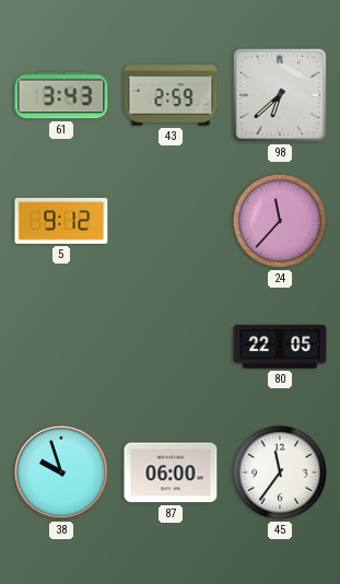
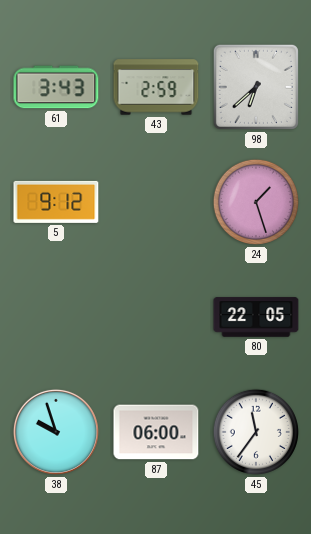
24: 11:37 -> 1:27
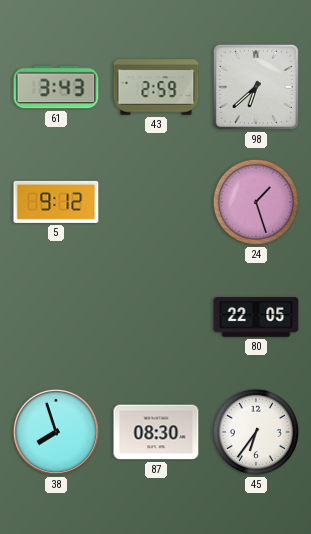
38: 9:57 -> 7:57
87: 06:00 -> 08:30
45: 11:36 -> 6:36
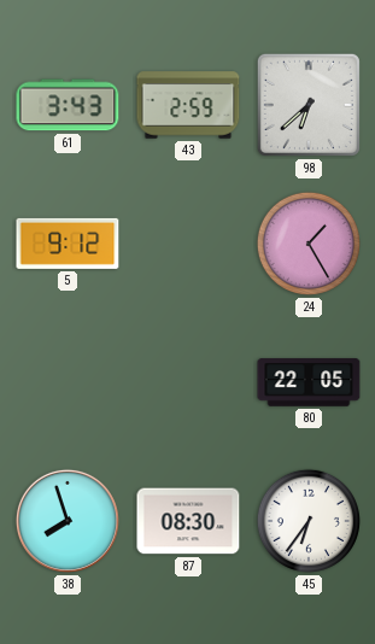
24: 1:27 -> 1:25
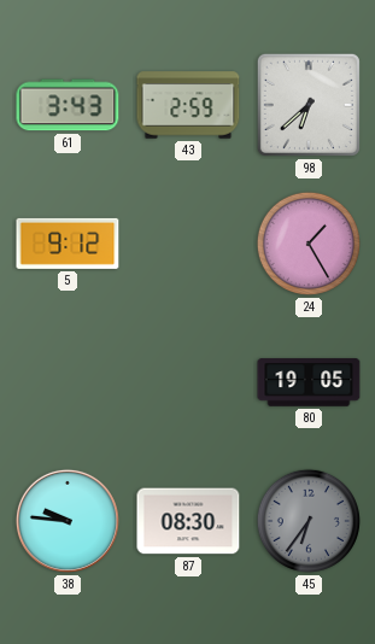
80: 22:05 -> 19:05
38: 7:57 -> 9:46
45 dial: white -> grey
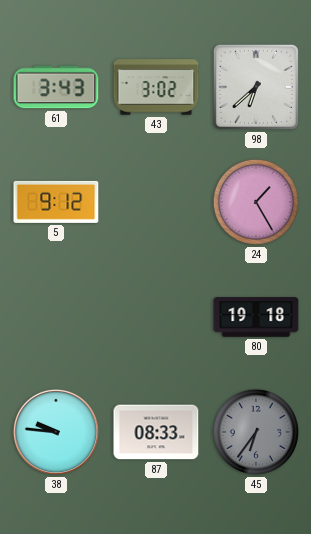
43: 2:59 -> 3:02
80: 19:05 -> 19:18
87: 08:30 -> 08:33
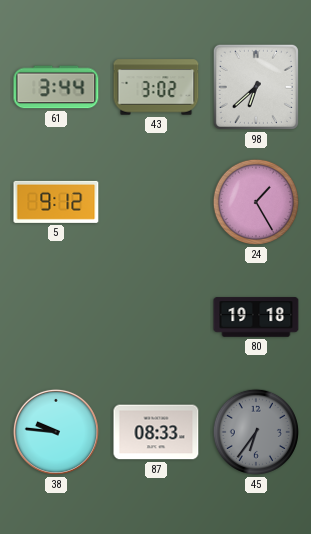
61: 3:43 -> 3:44
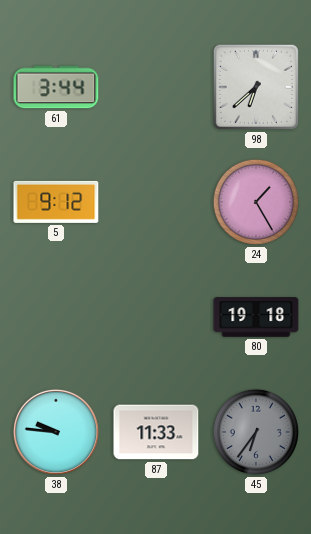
43: 3:02 -> none
87: 08:33 -> 11:33
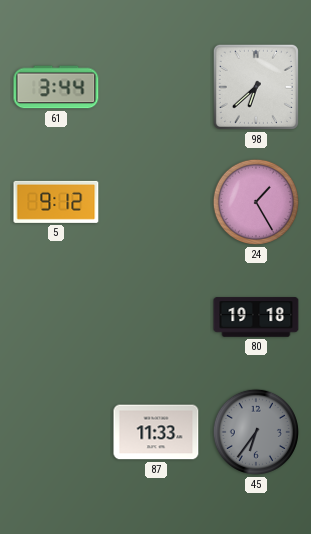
38: 9:46 -> none
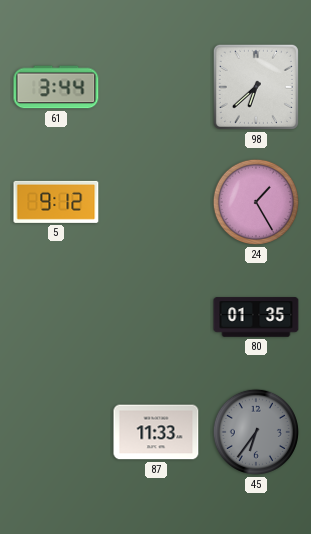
80: 19:18 -> 01:35
